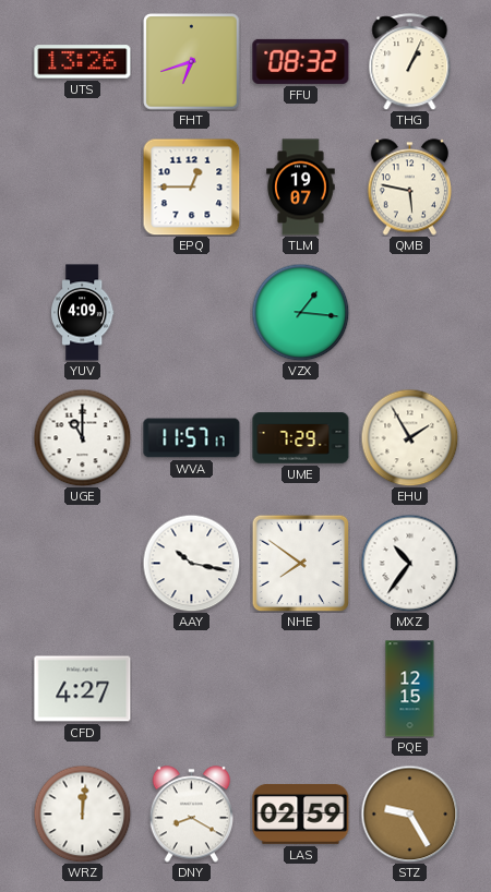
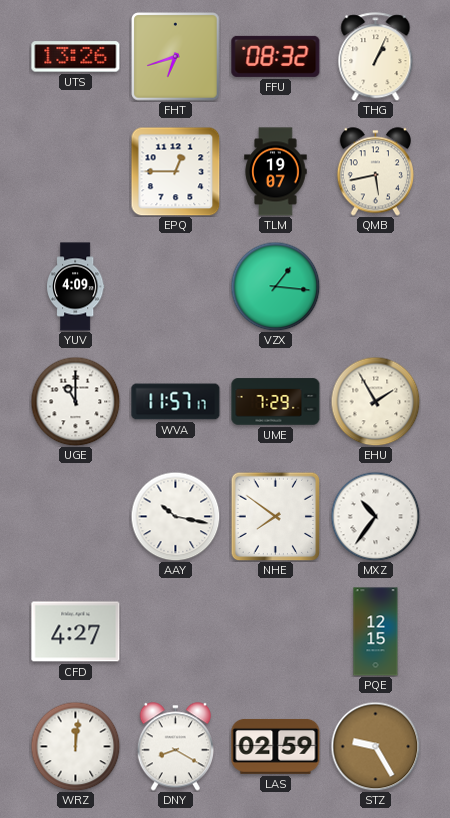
QMB: 5:47 -> 5:43
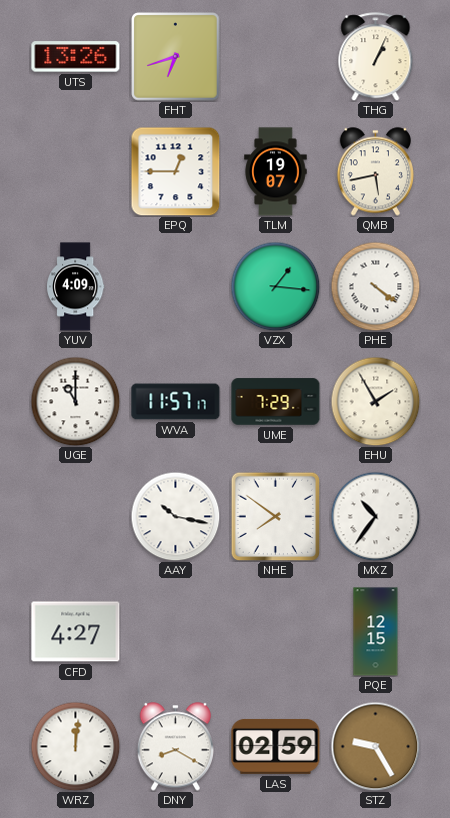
FFU: 08:32 -> none
PHE: none -> 4:21
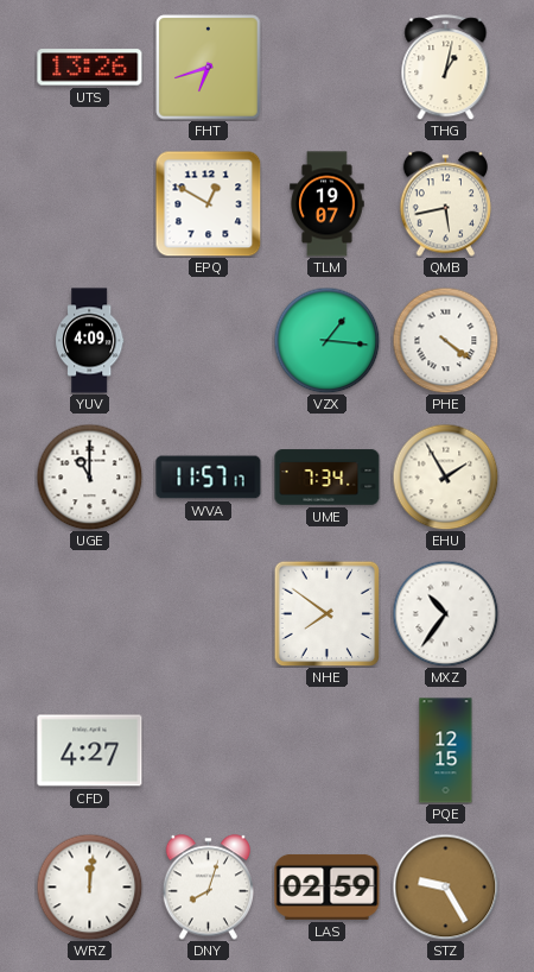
THG: 1:04 -> 1:02
EPQ: 12:45 -> 12:50
UME: 7:29 -> 7:34
AAY: 10:17 -> none
DNY: 8:20 -> 8:03
